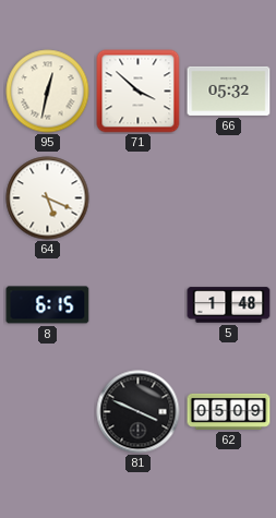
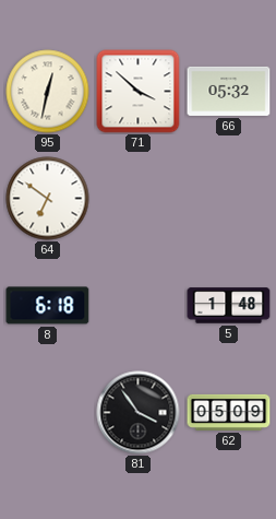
64: 5:19 -> 6:51
8: 6:15 -> 6:18
81: 3:49 -> 3:54
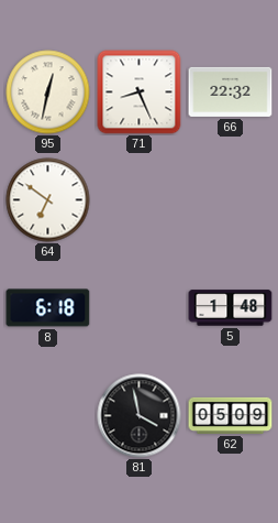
71: 3:52 -> 8:26
66: 05:32 -> 22:32
81: 3:54 -> 3:58
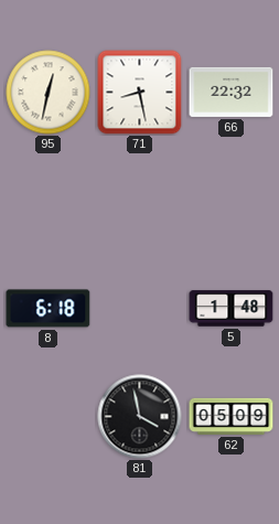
71: 8:26 -> 8:28
64: 6:51 -> none
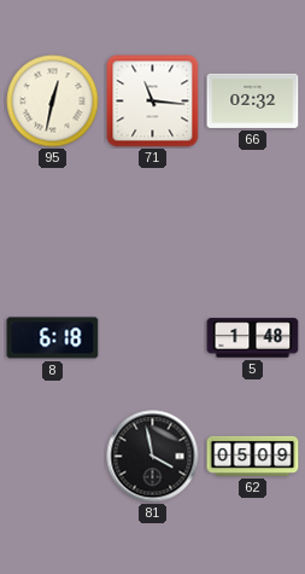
71: 8:28 -> 11:16
66: 22:32 -> 02:32
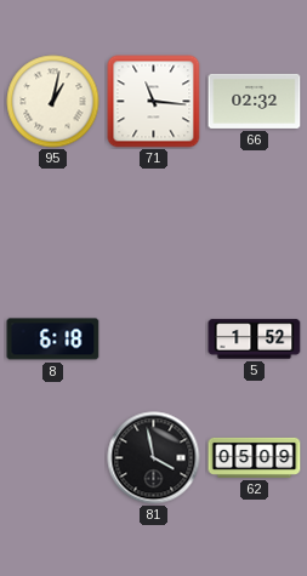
95: 12:32 -> 1:02
5: 1:48 -> 1:52
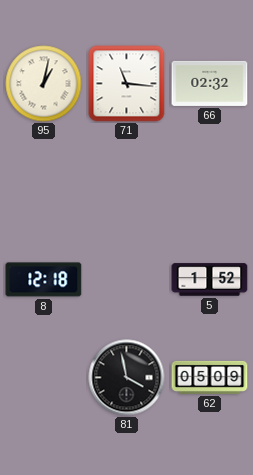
8: 6:18 -> 12:18
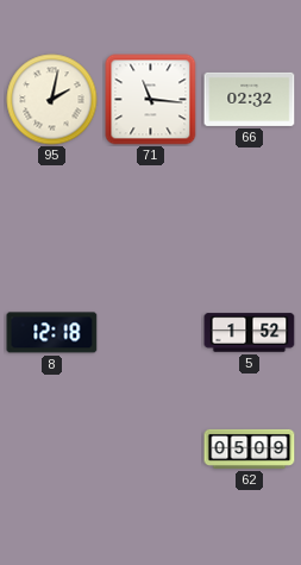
95: 1:02 -> 2:02
81: 3:58 -> none
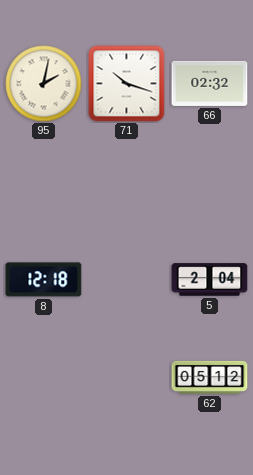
71: 11:16 -> 10:18
5: 1:52 -> 2:04
62: 05:09 -> 05:12
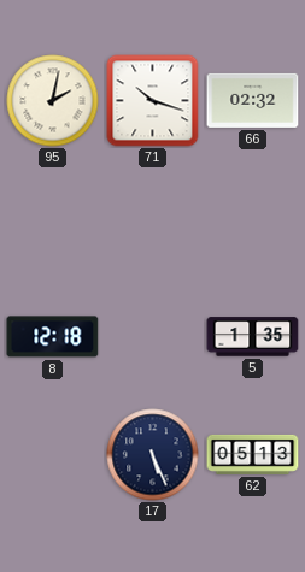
5: 2:04 -> 1:35
17: none -> 5:26
62: 05:12 -> 05:13
